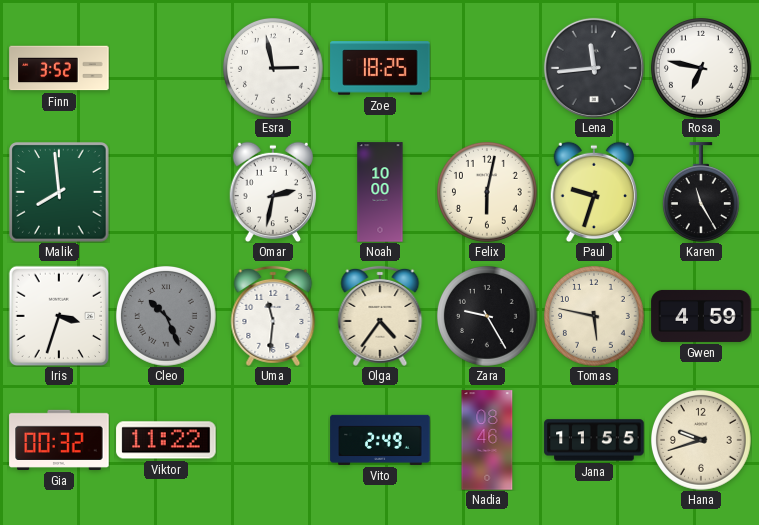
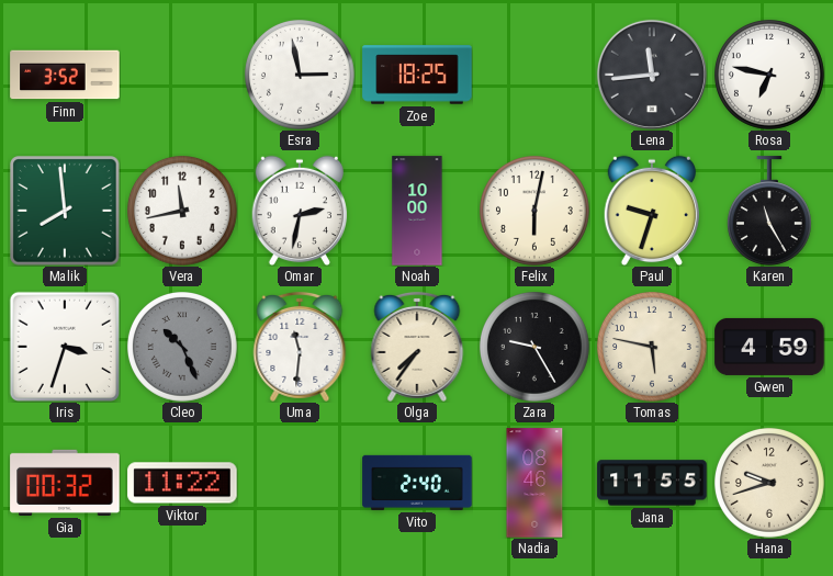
Vera: none -> 11:43
Olga: 4:36 -> 7:36
Vito: 2:49 -> 2:40
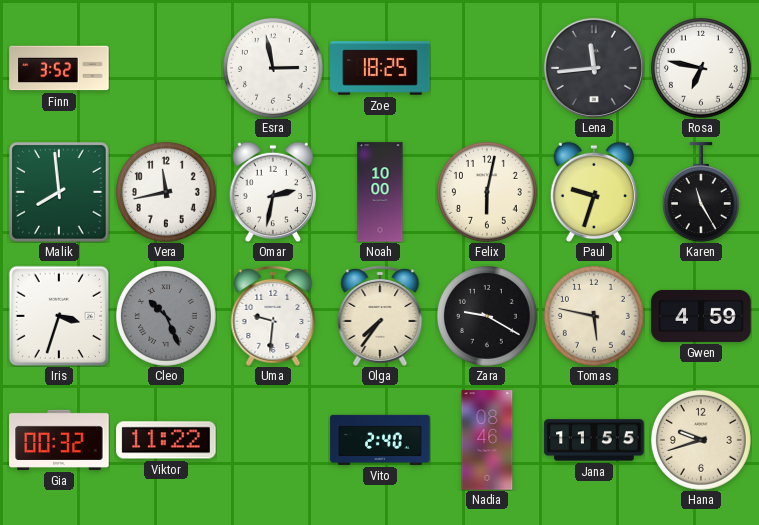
Uma: 11:31 -> 9:31
Zara: 9:25 -> 9:20
